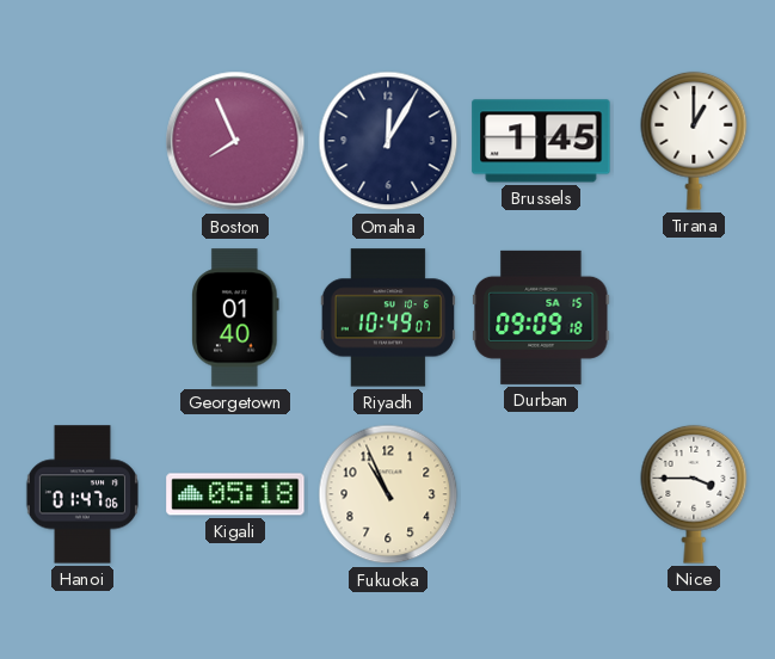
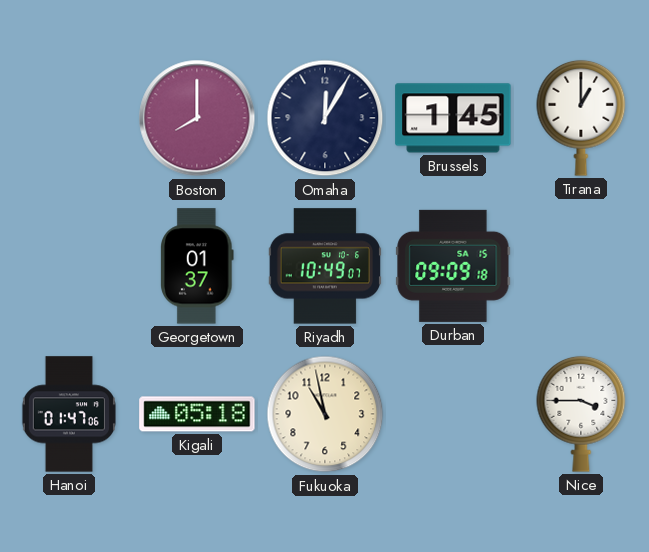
Boston: 7:56 -> 8:00
Georgetown: 01:40 -> 01:37
Fukuoka: 10:56 -> 10:58
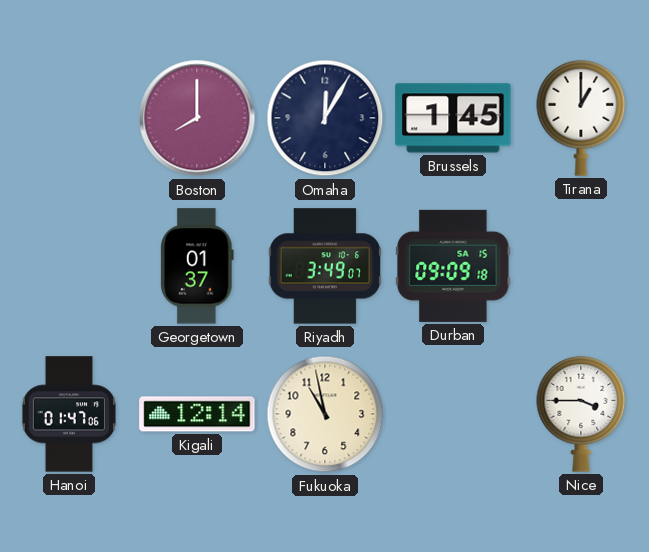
Riyadh: 10:49 -> 3:49
Kigali: 05:18 -> 12:14
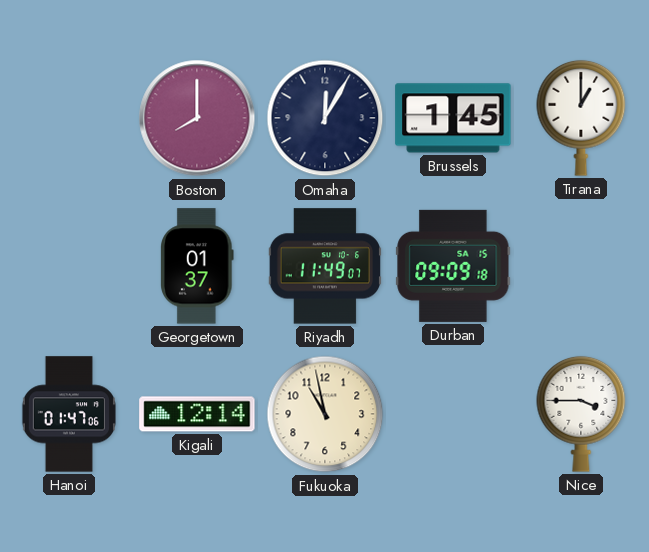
Riyadh: 3:49 -> 11:49
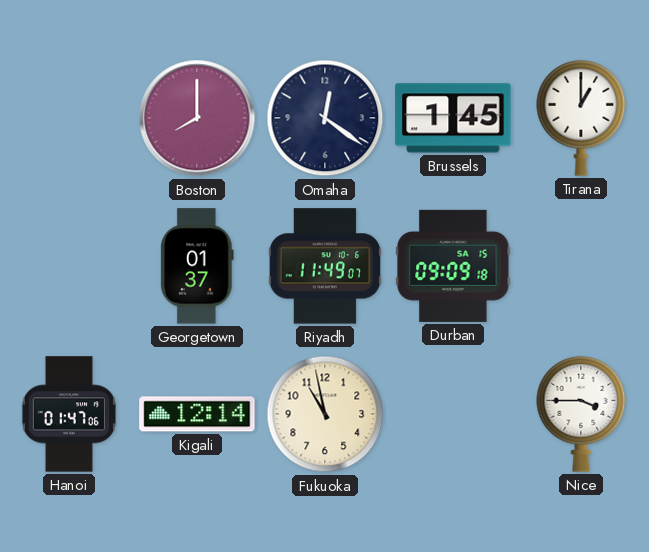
Omaha: 12:05 -> 12:21
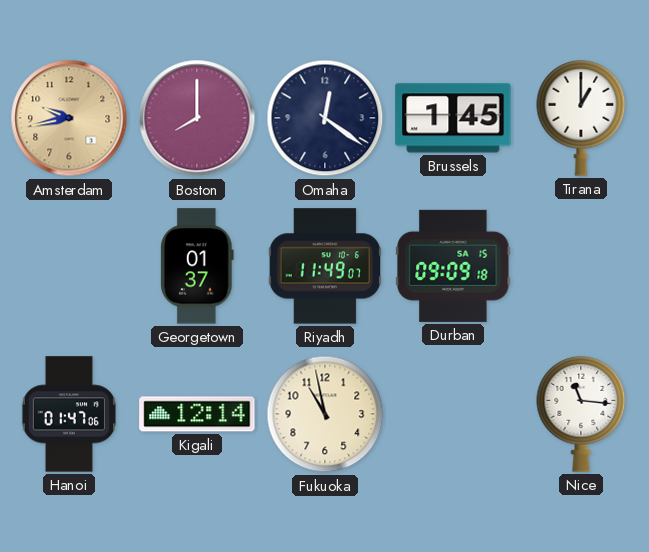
Amsterdam: none -> 9:43
Nice: 3:45 -> 11:16
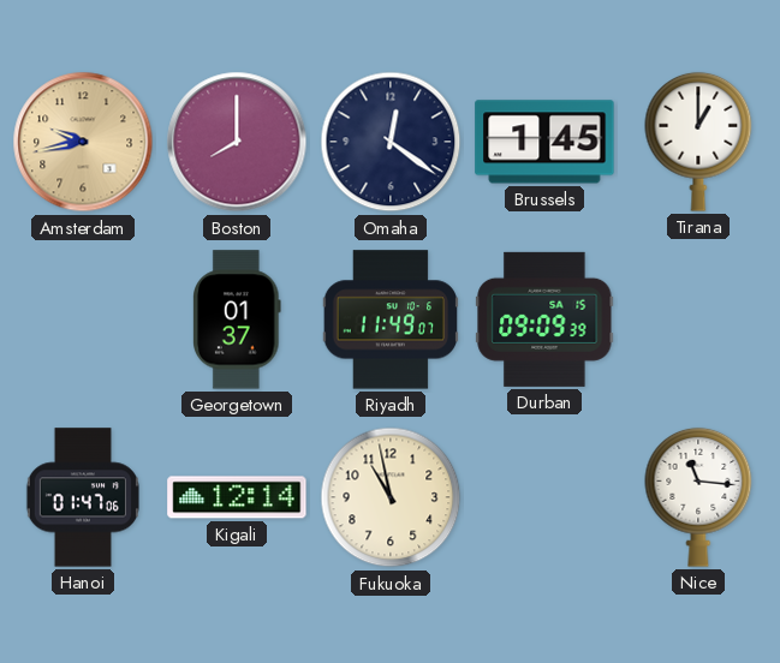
Durban: 09:09:18 -> 09:09:39
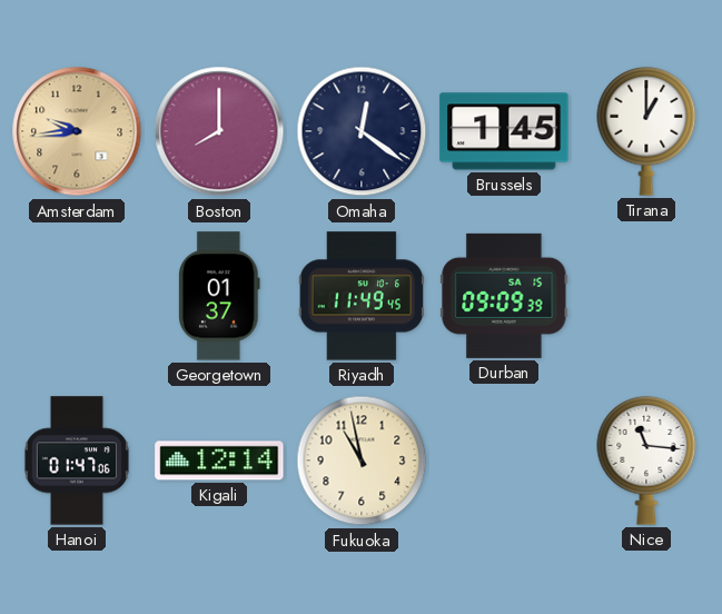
Amsterdam: 9:43 -> 9:44
Riyadh: 11:49:07 -> 11:49:45
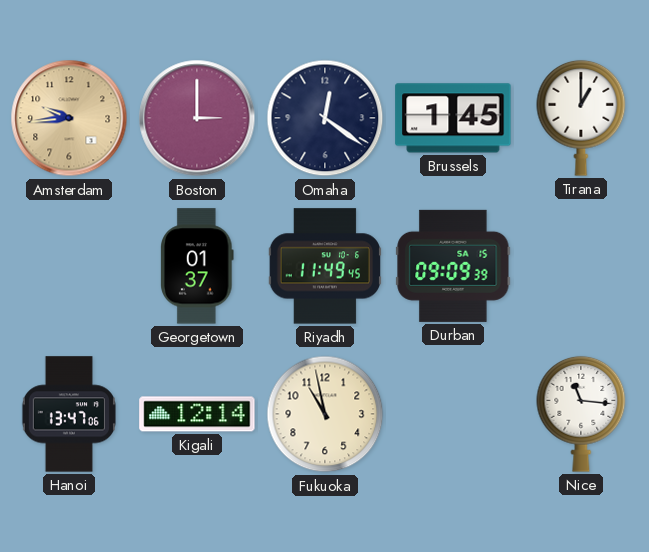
Boston: 8:00 -> 3:00
Hanoi: 01:47 -> 13:47
